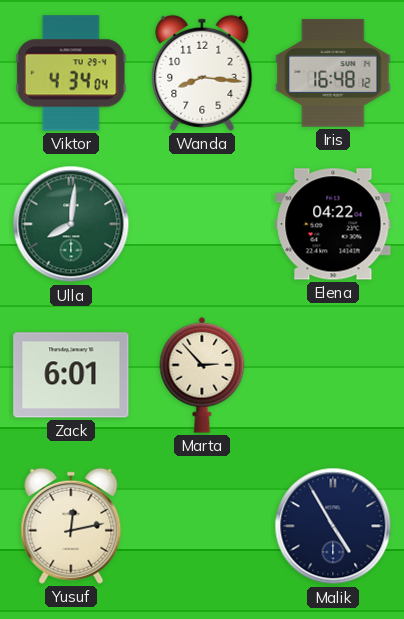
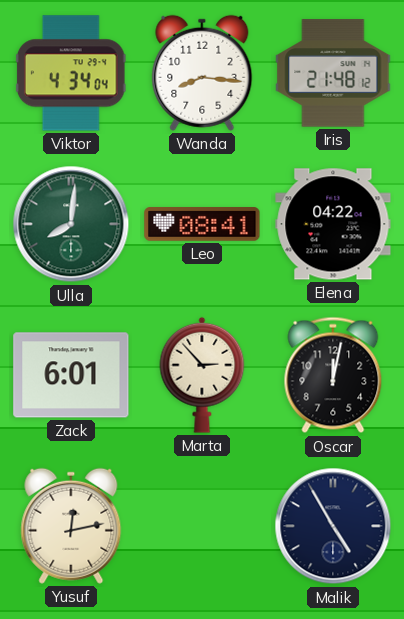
Iris: 16:48 -> 21:48
Leo: none -> 08:41
Oscar: none -> 12:02
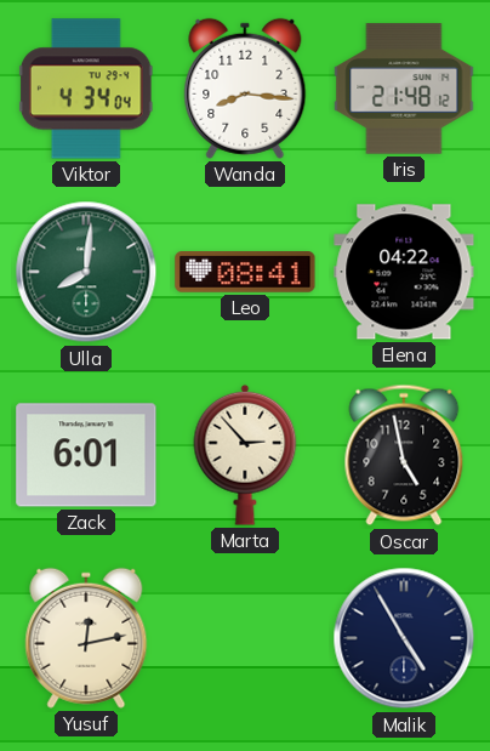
Oscar: 12:02 -> 4:58
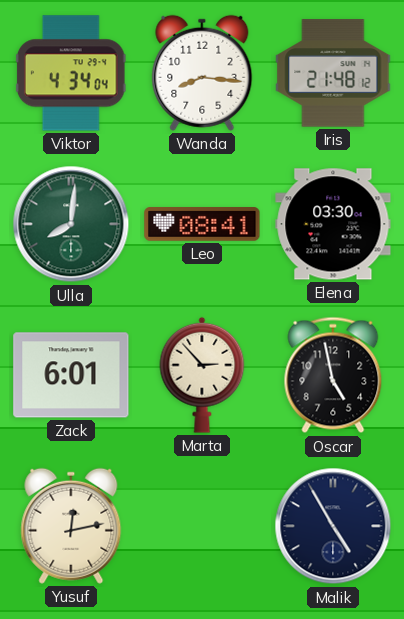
Elena: 04:22 -> 03:30
